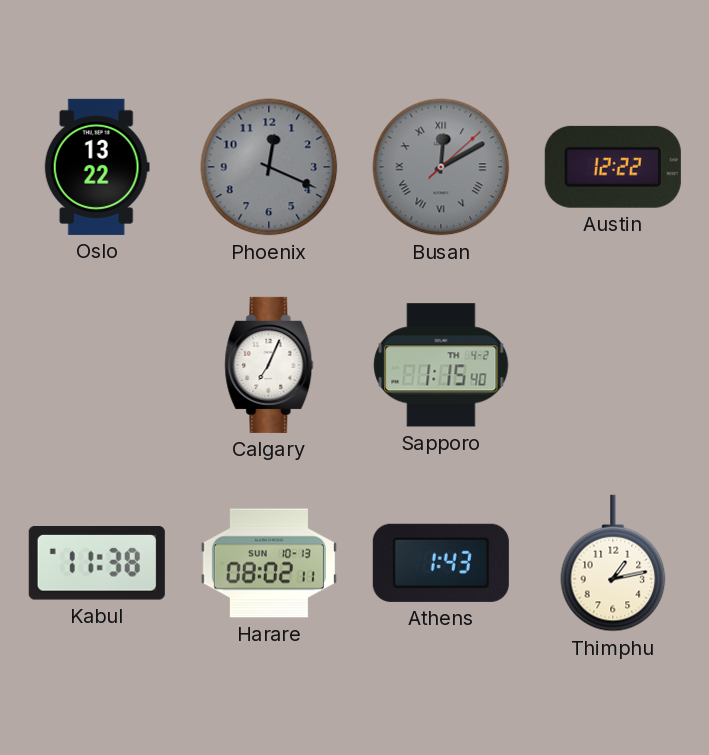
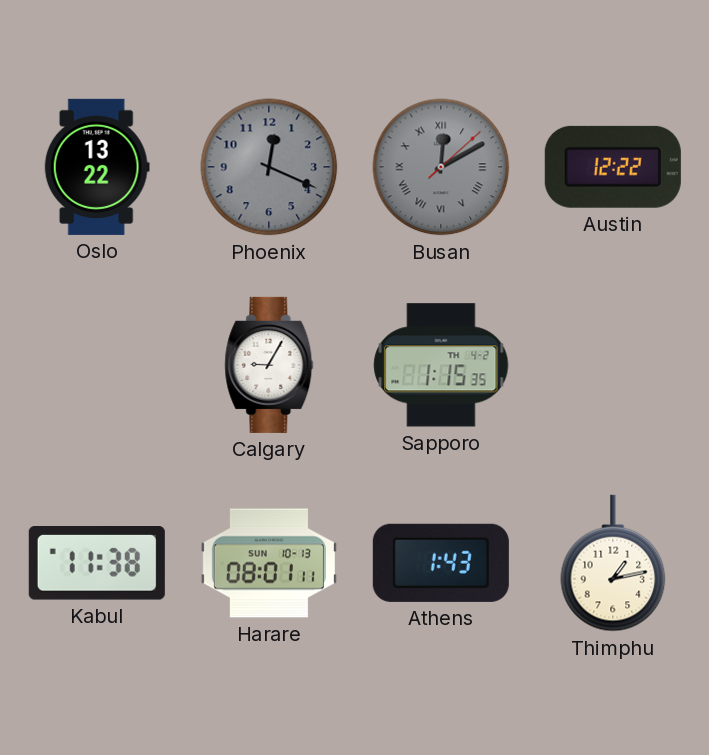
Calgary: 7:04 -> 9:05
Sapporo: 1:15:40 -> 1:15:35
Harare: 08:02 -> 08:01
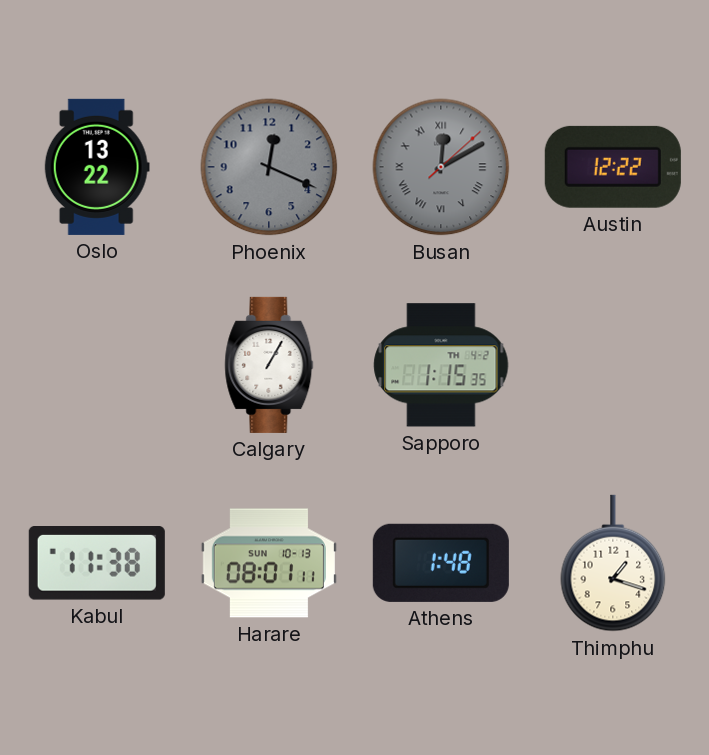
Calgary: 9:05 -> 1:05
Athens: 1:43 -> 1:48
Thimphu: 1:13 -> 1:18
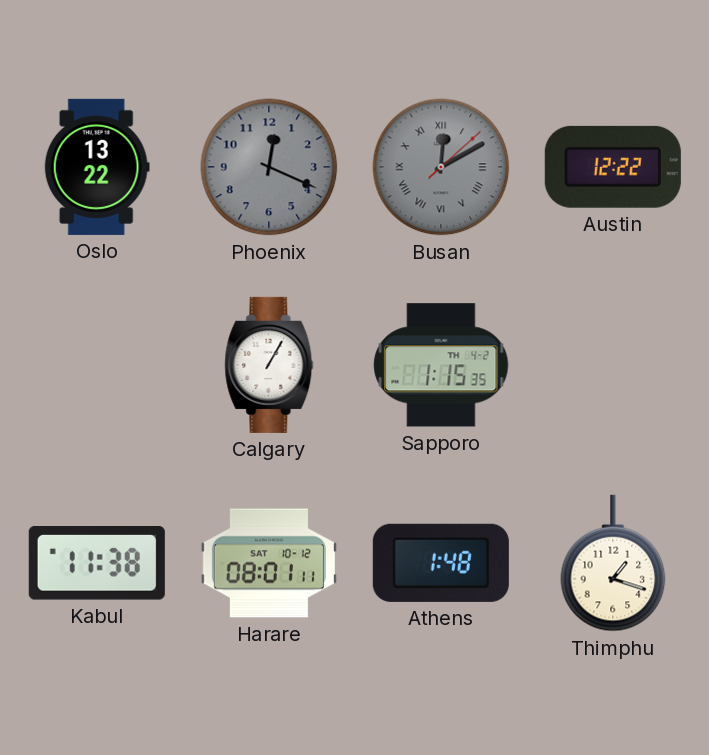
Harare date: SUN 10-13 -> SAT 10-12
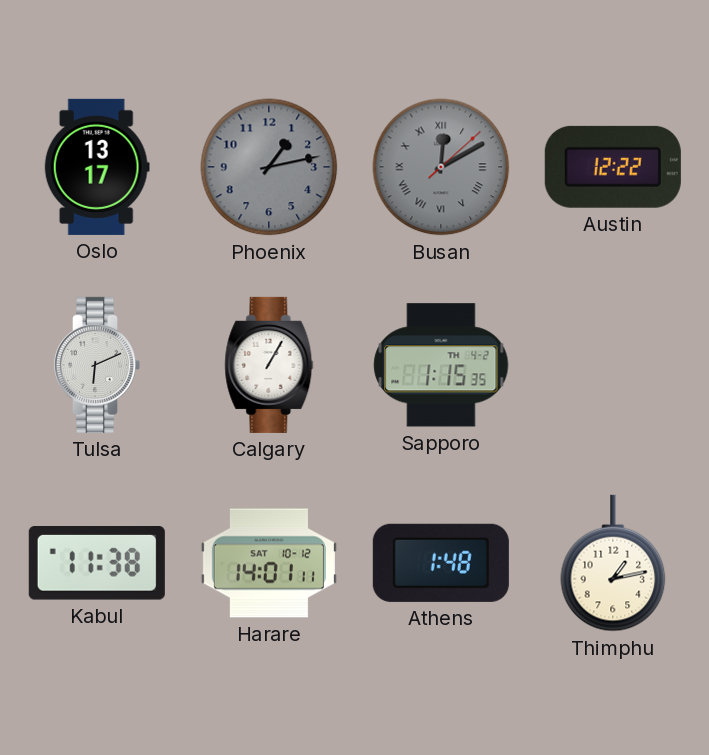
Oslo: 13:22 -> 13:17
Phoenix: 12:19 -> 1:13
Tulsa: none -> 6:11
Harare: 08:01 -> 14:01
Thimphu: 1:18 -> 1:13
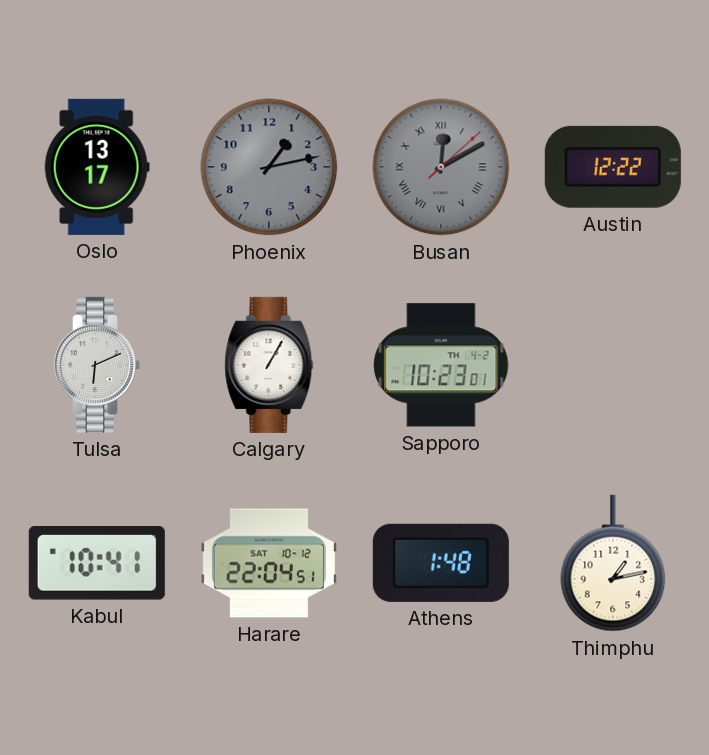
Sapporo: 1:15 -> 10:23
Kabul: 11:38 -> 10:41
Harare: 14:01 -> 22:04
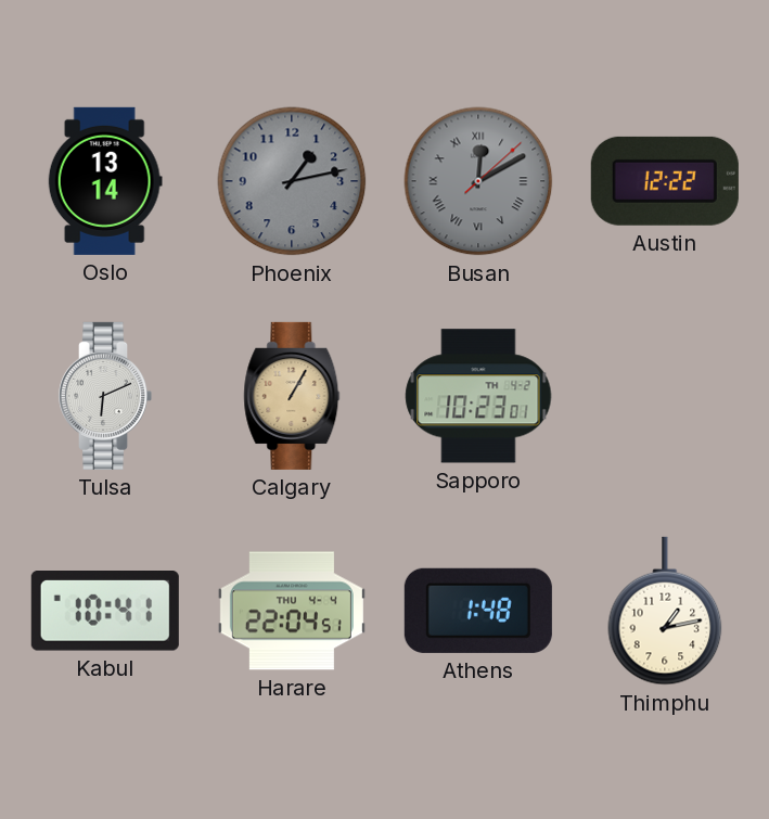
Oslo: 13:17 -> 13:14
Calgary dial: white -> champagne
Harare date: SAT 10-12 -> THU 4-4
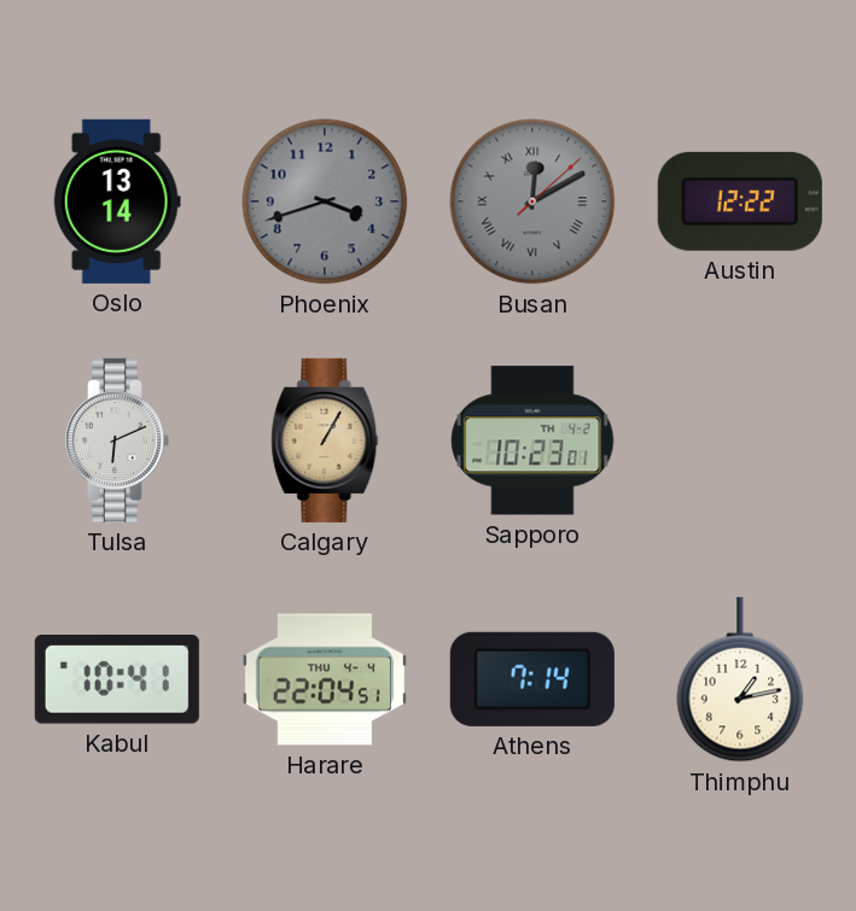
Phoenix: 1:13 -> 3:42
Athens: 1:48 -> 7:14
